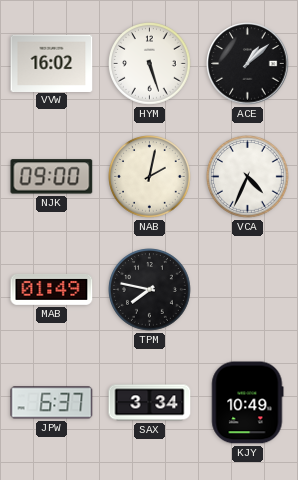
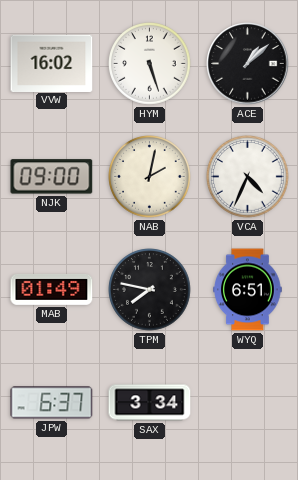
WYQ: none -> 6:51
KJY: 10:49 -> none
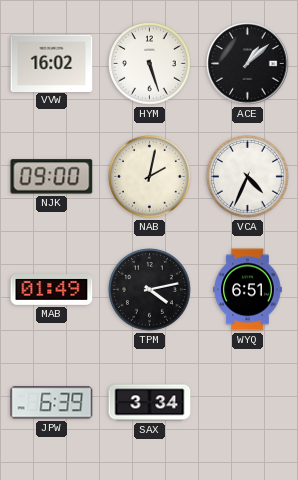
TPM: 7:47 -> 4:13
JPW: 6:37 -> 6:39
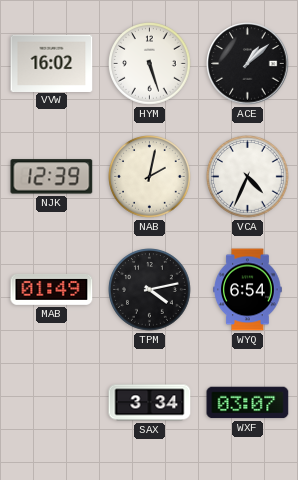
NJK: 09:00 -> 12:39
WYQ: 6:51 -> 6:54
JPW: 6:39 -> none
WXF: none -> 03:07
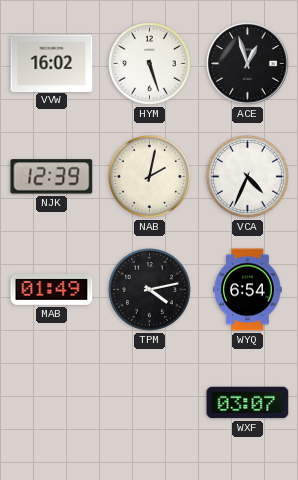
ACE: 1:08 -> 12:57
SAX: 3:34 -> none
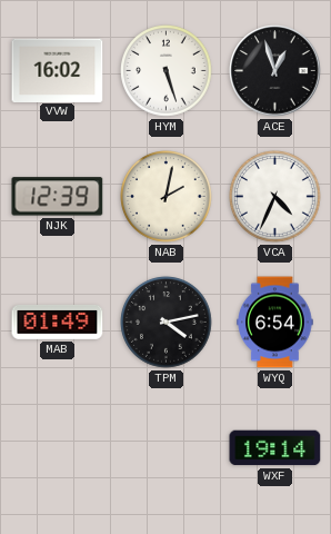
WXF: 03:07 -> 19:14
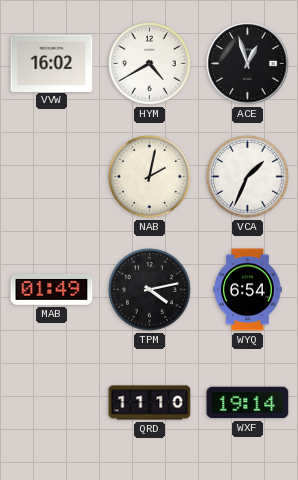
HYM: 5:27 -> 4:40
NJK: 12:39 -> none
VCA: 4:34 -> 1:34
QRD: none -> 11:10
